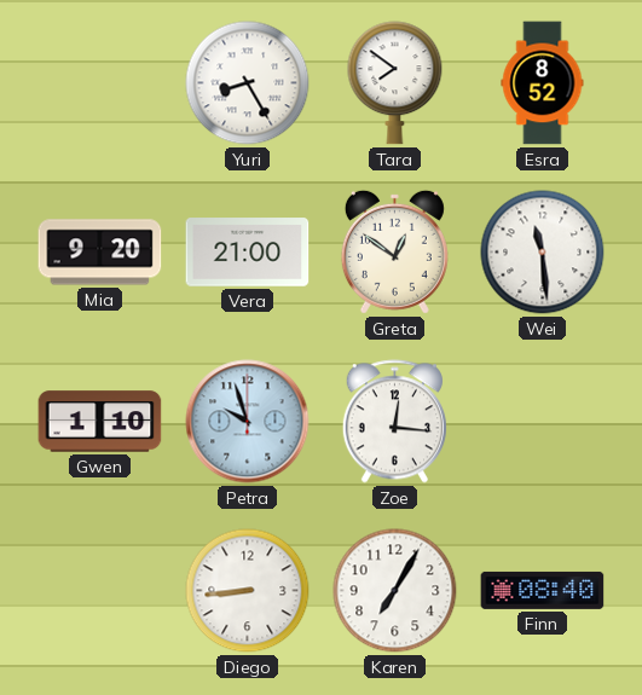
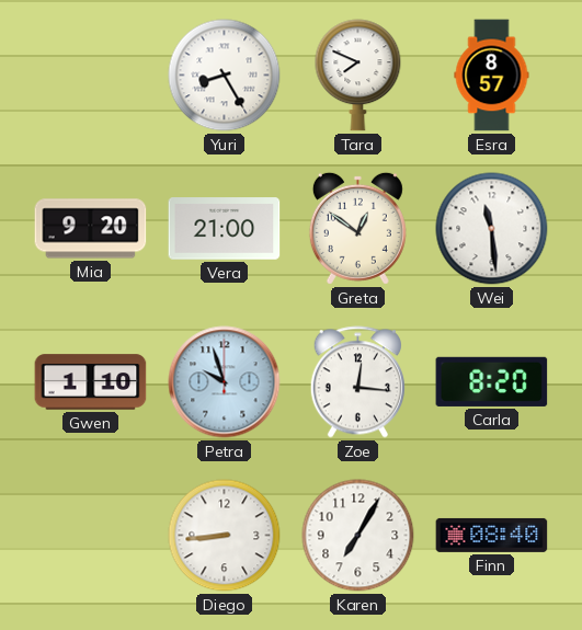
Tara: 7:51 -> 7:49
Esra: 8:52 -> 8:57
Carla: none -> 8:20
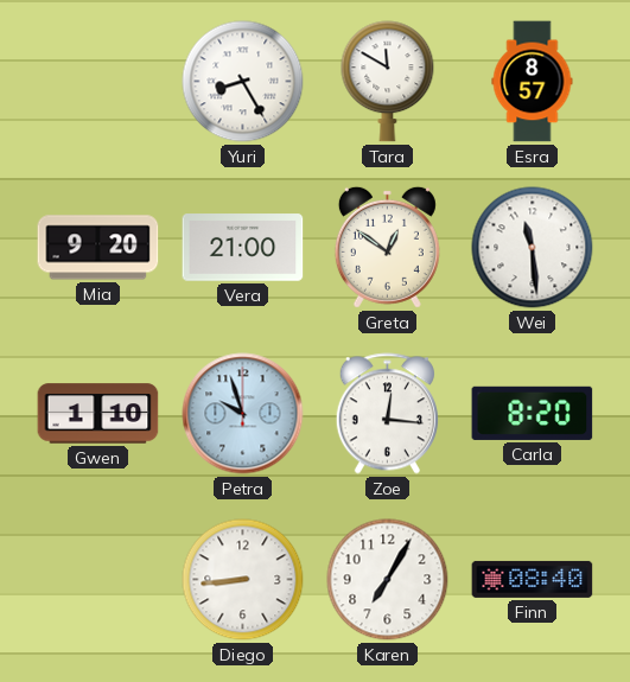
Tara: 7:49 -> 11:50
